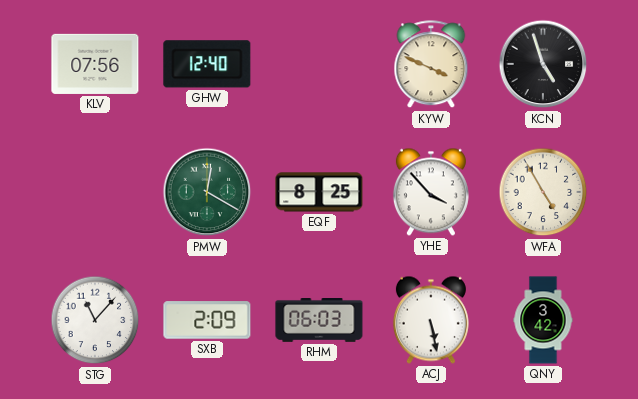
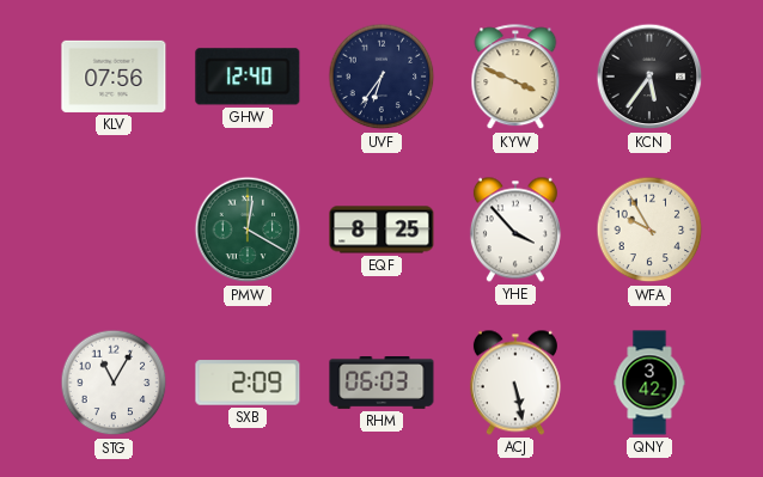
UVF: none -> 6:36
KCN: 4:57 -> 5:36
WFA: 4:55 -> 9:55
STG: 11:07 -> 11:05
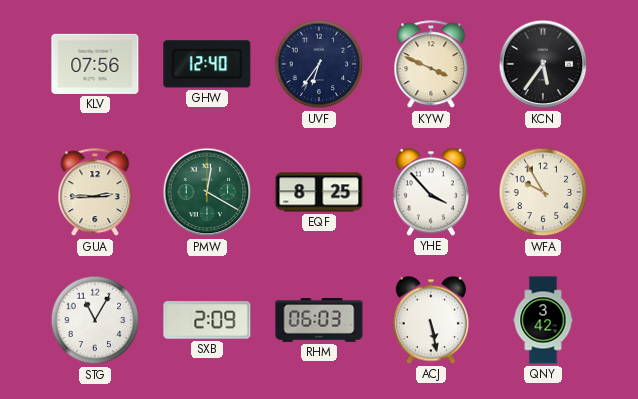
GUA: none -> 2:45
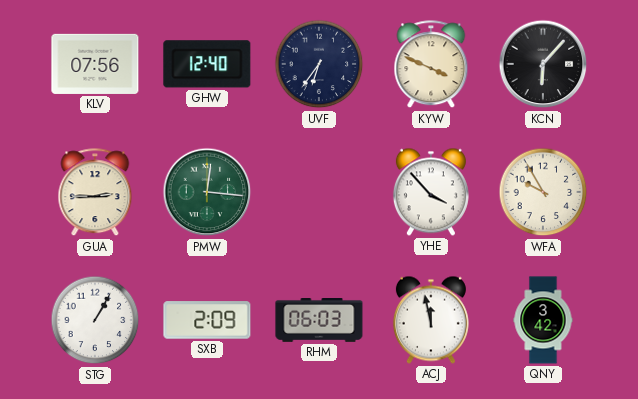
KCN: 5:36 -> 6:07
PMW: 12:20 -> 12:16
EQF: 8:25 -> none
STG: 11:05 -> 1:05
ACJ: 5:28 -> 11:58
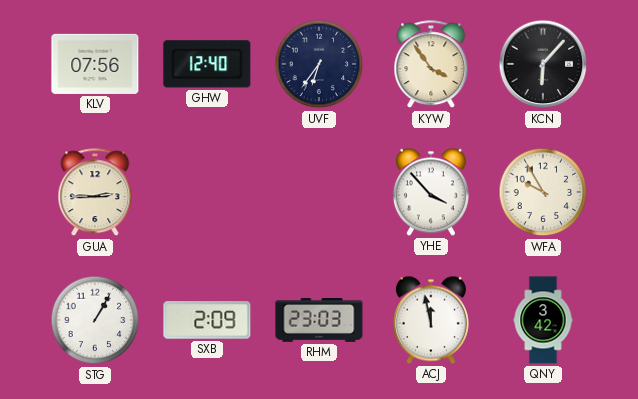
KYW: 3:49 -> 3:54
PMW: 12:16 -> none
RHM: 06:03 -> 23:03
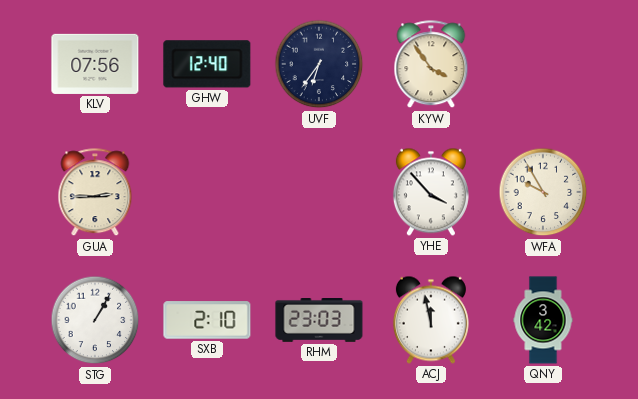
KCN: 6:07 -> none
SXB: 2:09 -> 2:10
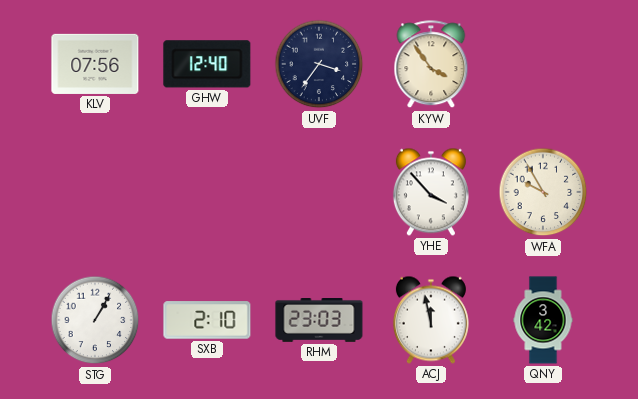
UVF: 6:36 -> 3:36
GUA: 2:45 -> none
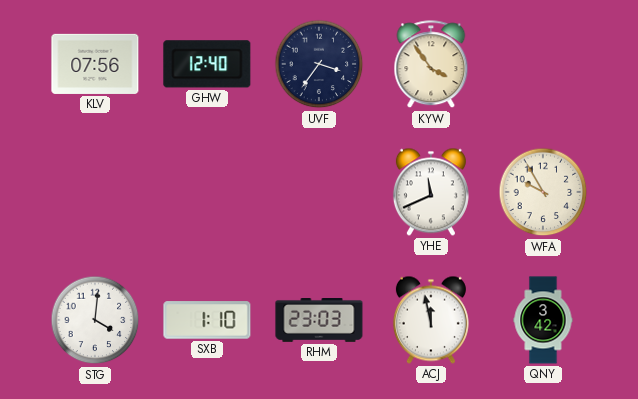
YHE: 3:53 -> 11:41
STG: 1:05 -> 4:01
SXB: 2:10 -> 1:10
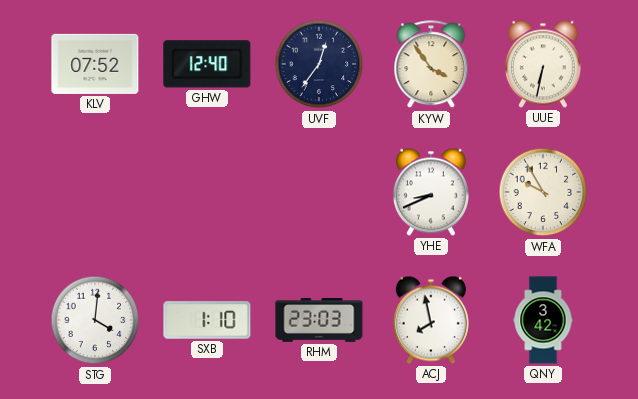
KLV: 07:56 -> 07:52
UVF: 3:36 -> 12:36
UUE: none -> 6:32
YHE: 11:41 -> 8:41
ACJ: 11:58 -> 7:58
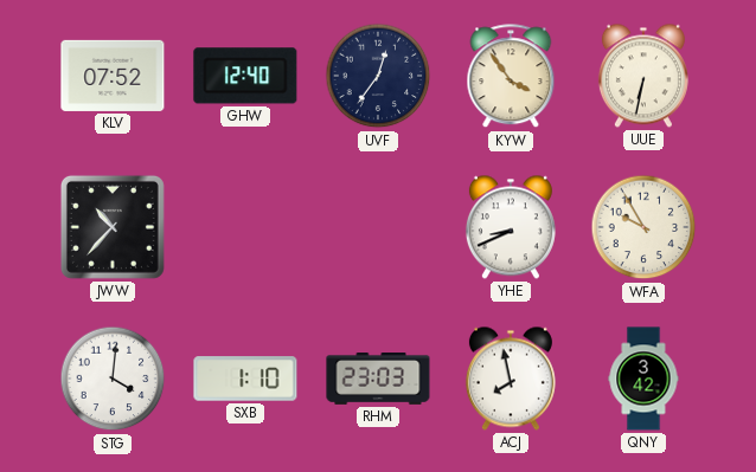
JWW: none -> 10:37
